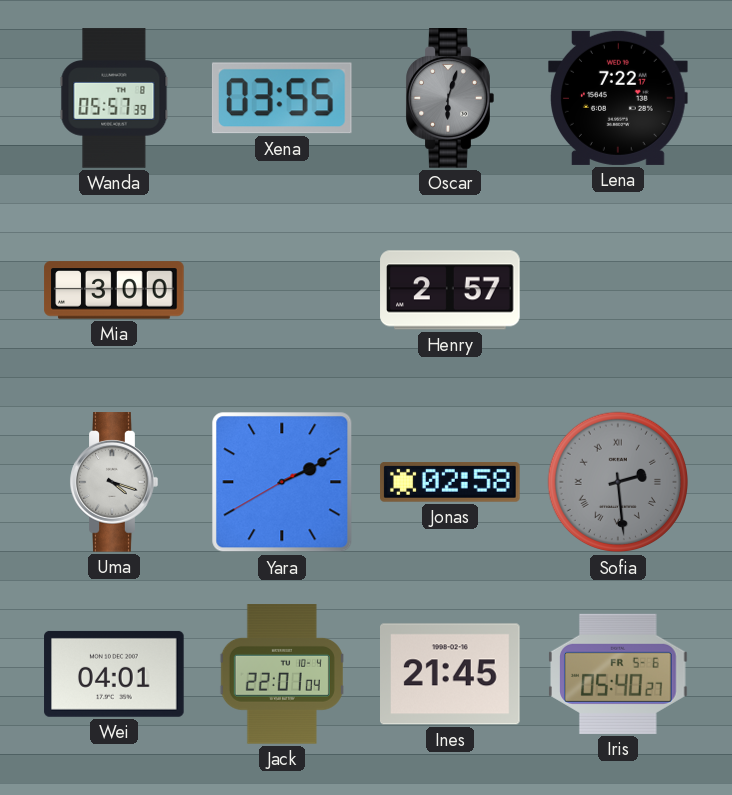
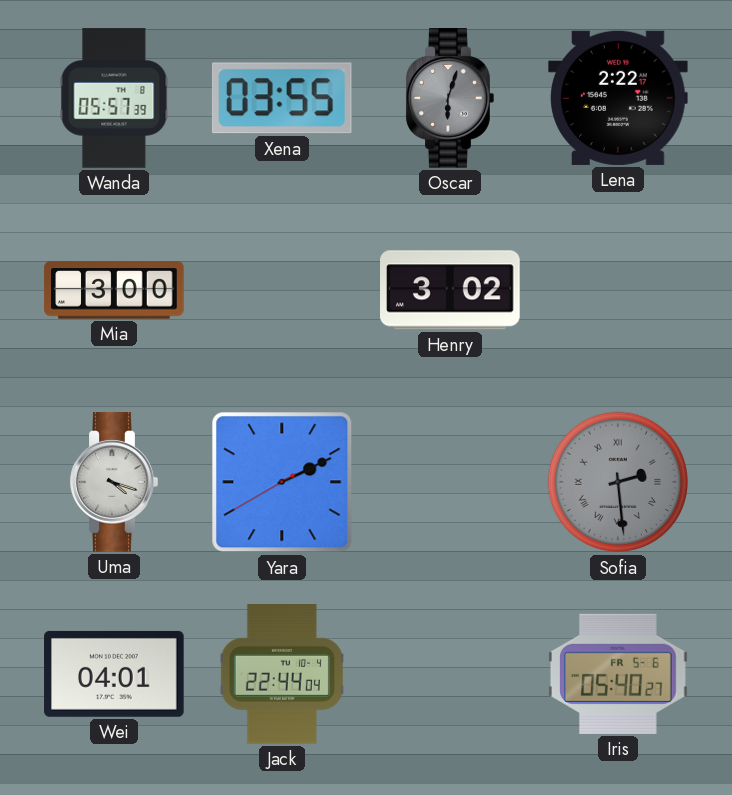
Lena: 7:22 -> 2:22
Henry: 2:57 -> 3:02
Jonas: 02:58 -> none
Jack: 22:01 -> 22:44
Ines: 21:45 -> none
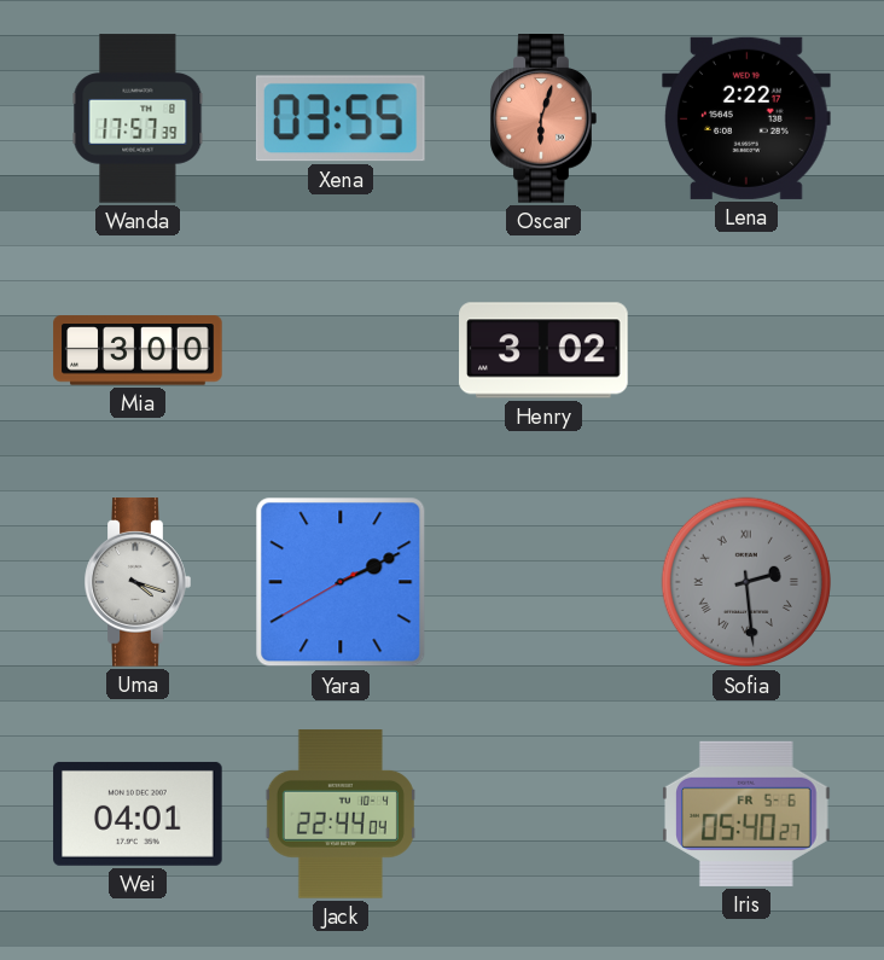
Wanda: 05:57 -> 17:57
Oscar dial: grey -> salmon
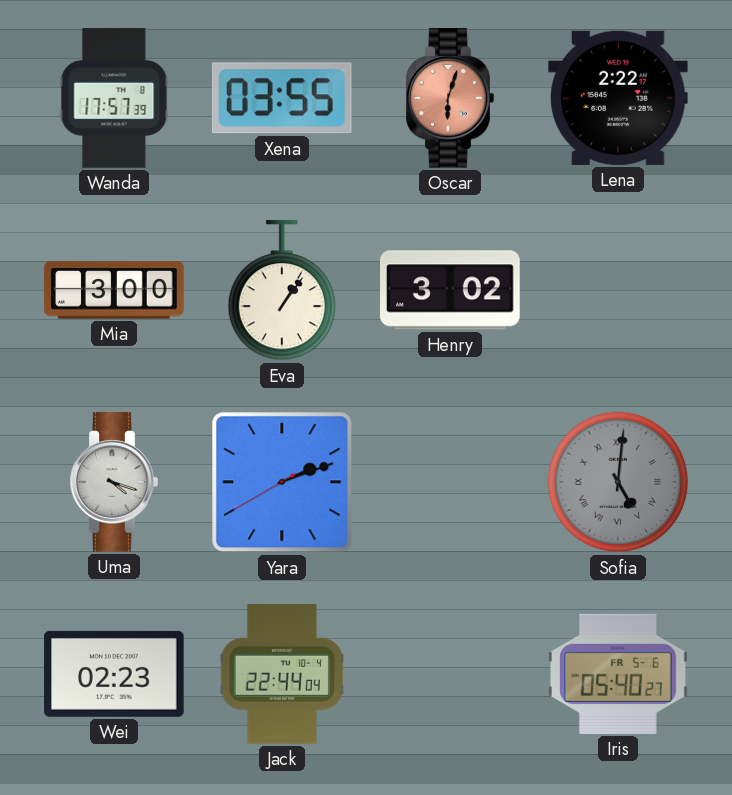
Eva: none -> 1:06
Yara: 2:10 -> 2:11
Sofia: 2:29 -> 5:01
Wei: 04:01 -> 02:23
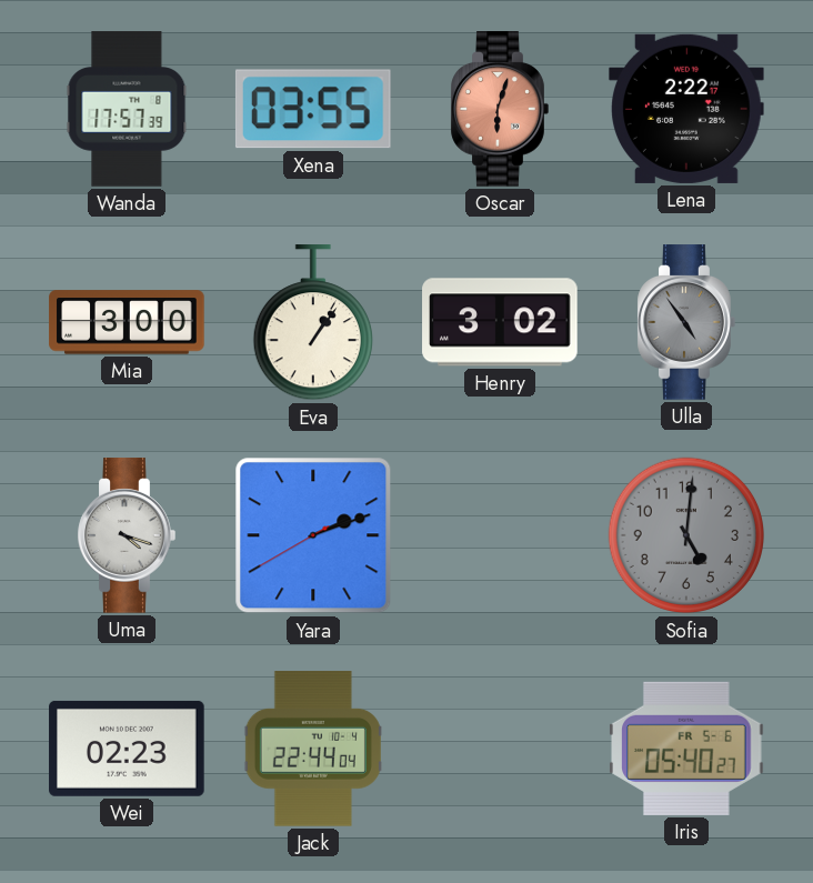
Ulla: none -> 4:54
Sofia numerals: Roman -> Arabic
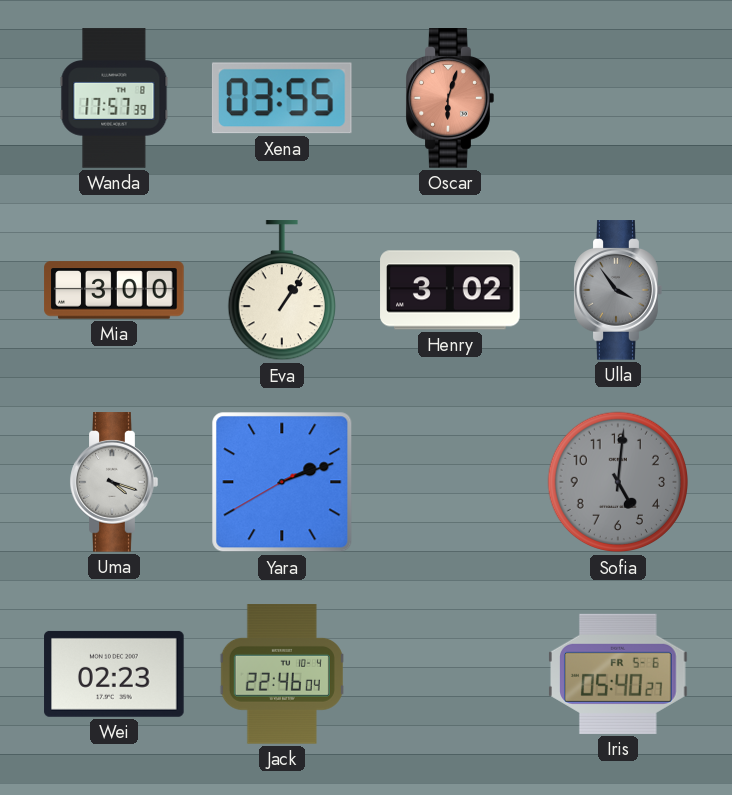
Lena: 2:22 -> none
Ulla: 4:54 -> 3:54
Jack: 22:44 -> 22:46
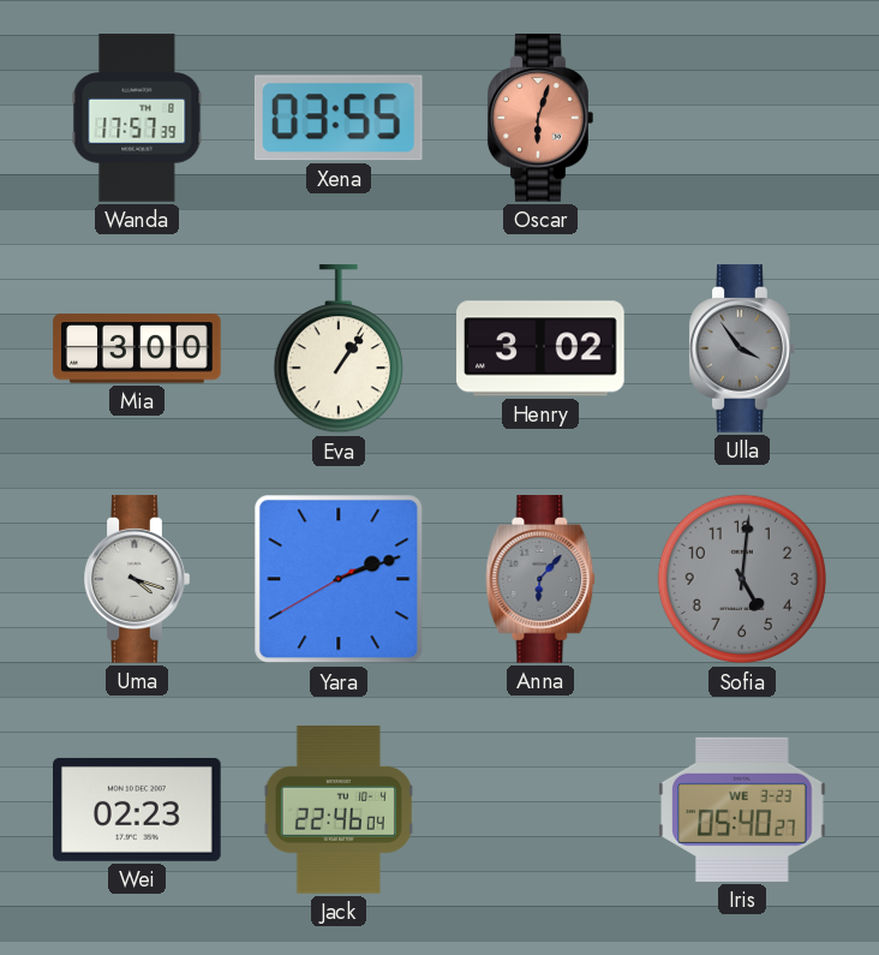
Anna: none -> 6:07
Iris date: FR 5-6 -> WE 3-23
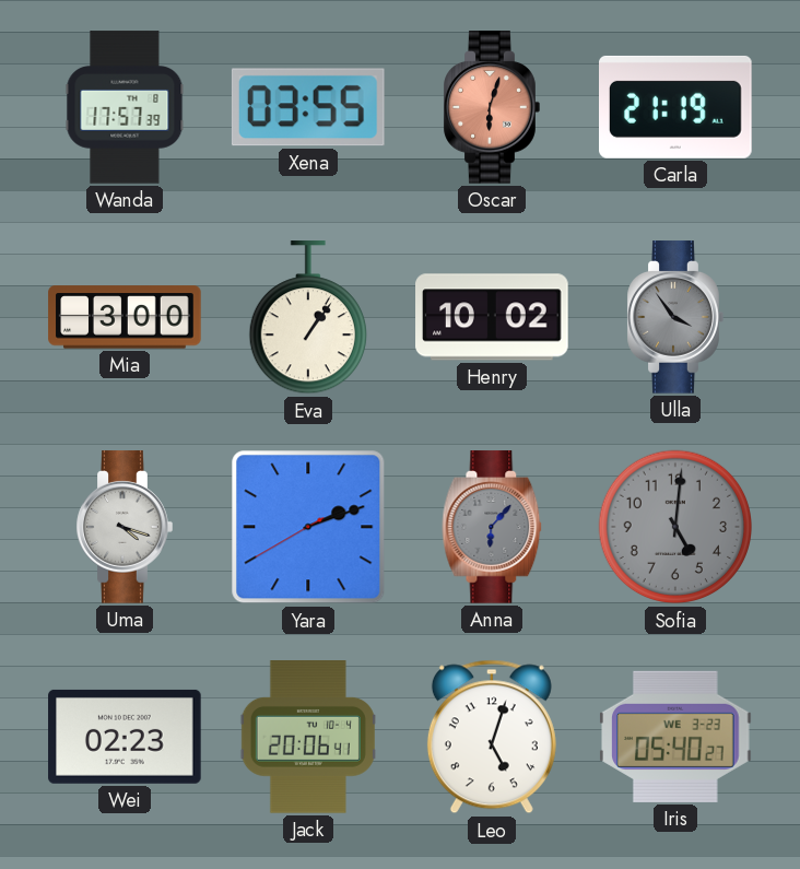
Carla: none -> 21:19
Henry: 3:02 -> 10:02
Jack: 22:46 -> 20:06
Leo: none -> 5:03
